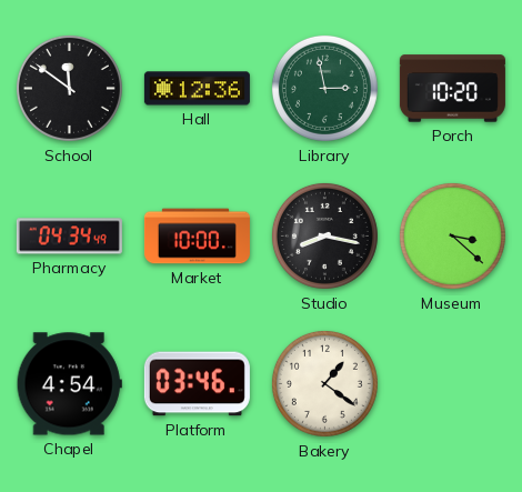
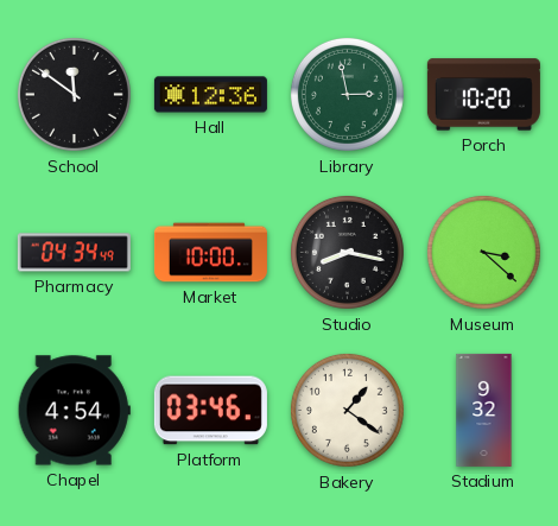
Stadium: none -> 9:32
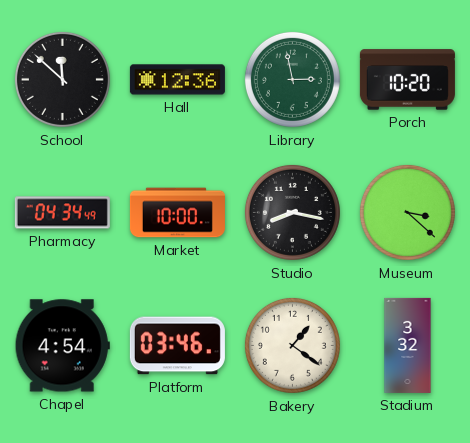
School: 11:51 -> 11:52
Stadium: 9:32 -> 3:32
